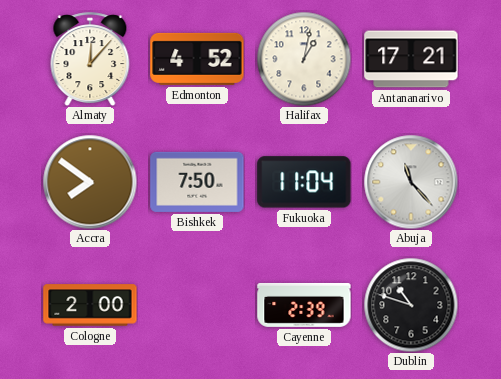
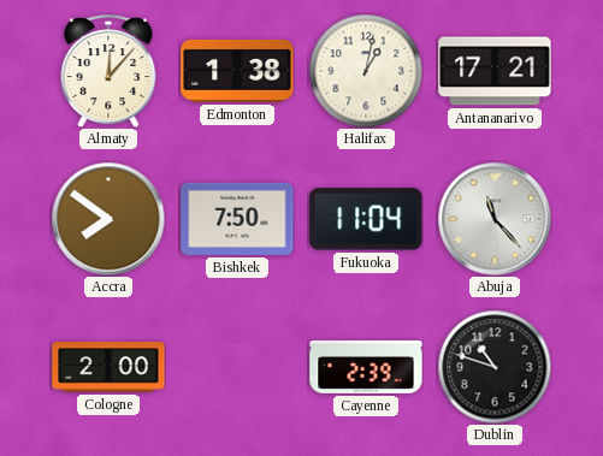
Edmonton: 4:52 -> 1:38
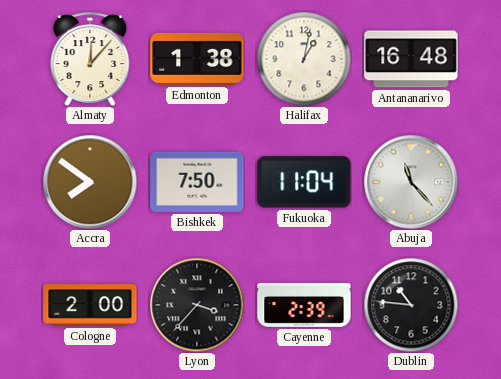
Antananarivo: 17:21 -> 16:48
Lyon: none -> 3:37
Dublin: 10:48 -> 10:46
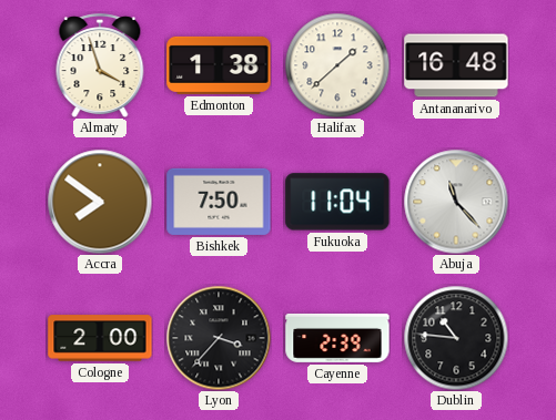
Almaty: 12:07 -> 3:57
Halifax: 1:02 -> 1:38
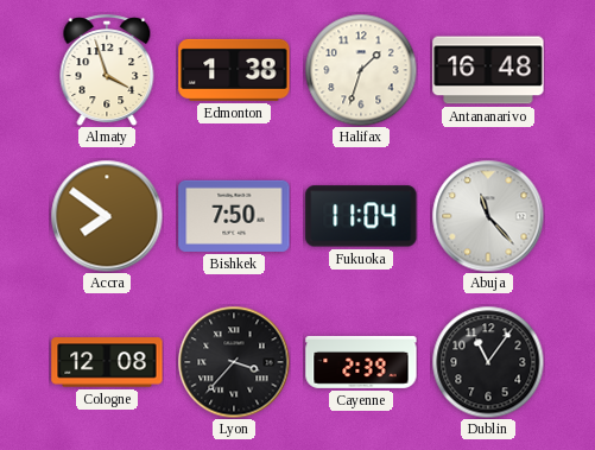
Halifax: 1:38 -> 1:33
Cologne: 2:00 -> 12:08
Dublin: 10:46 -> 11:06
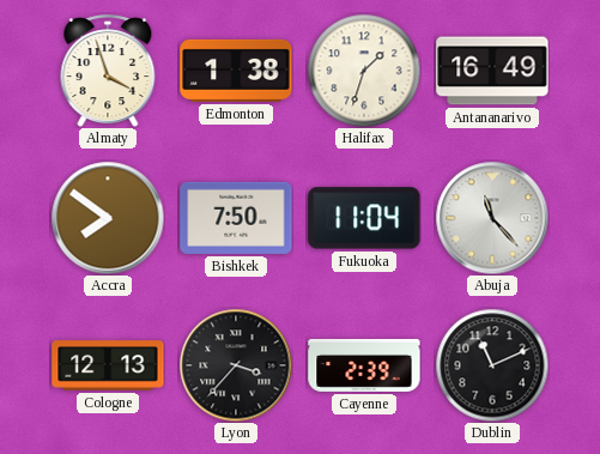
Antananarivo: 16:48 -> 16:49
Cologne: 12:08 -> 12:13
Dublin: 11:06 -> 11:11
